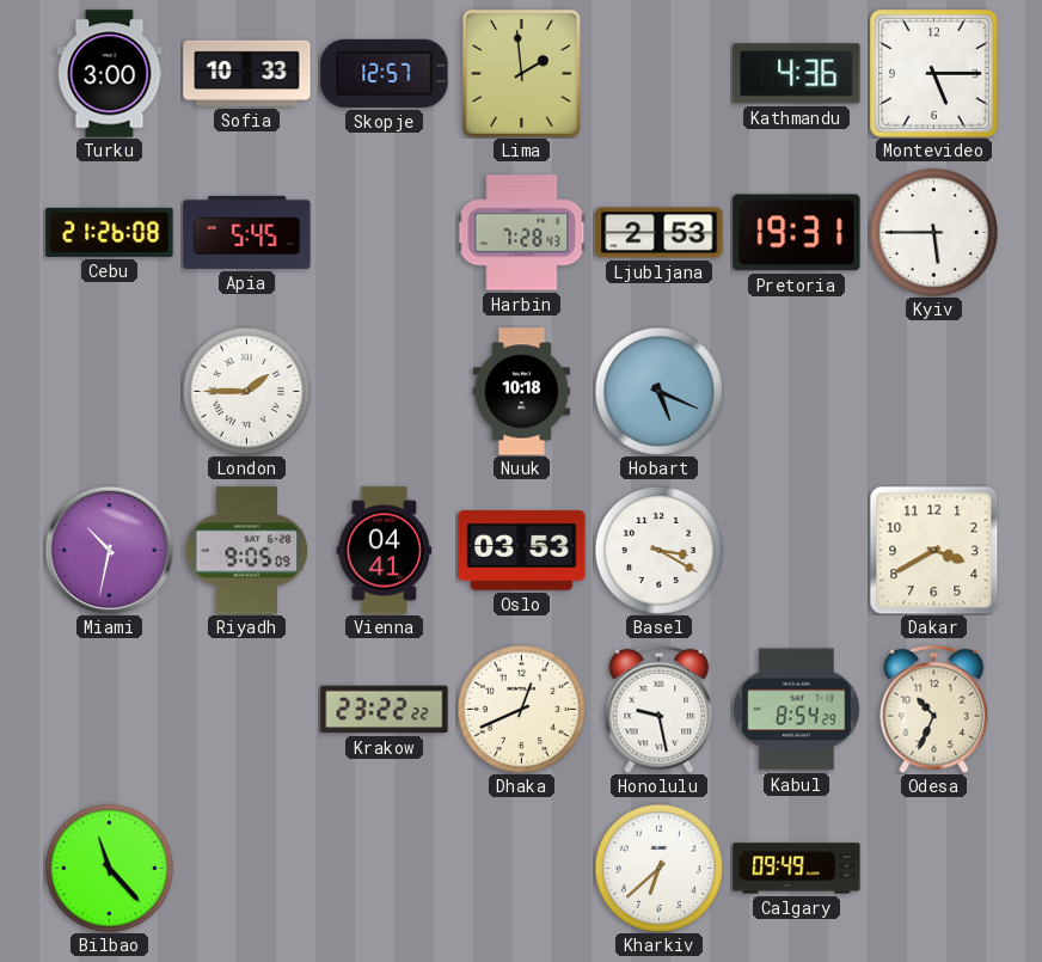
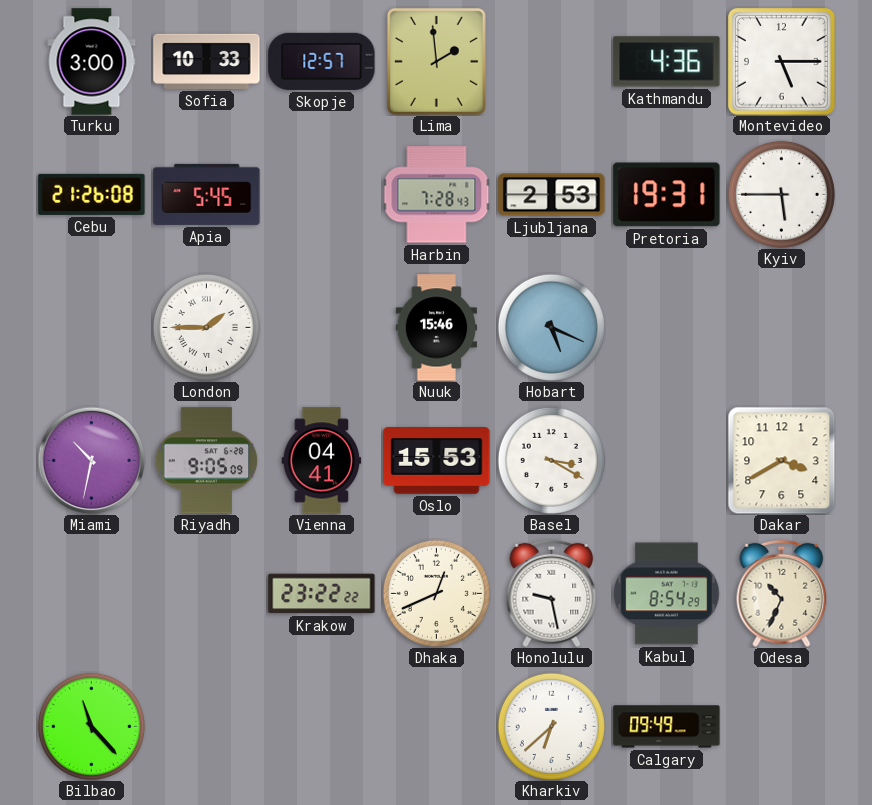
Nuuk: 10:18 -> 15:46
Oslo: 03:53 -> 15:53
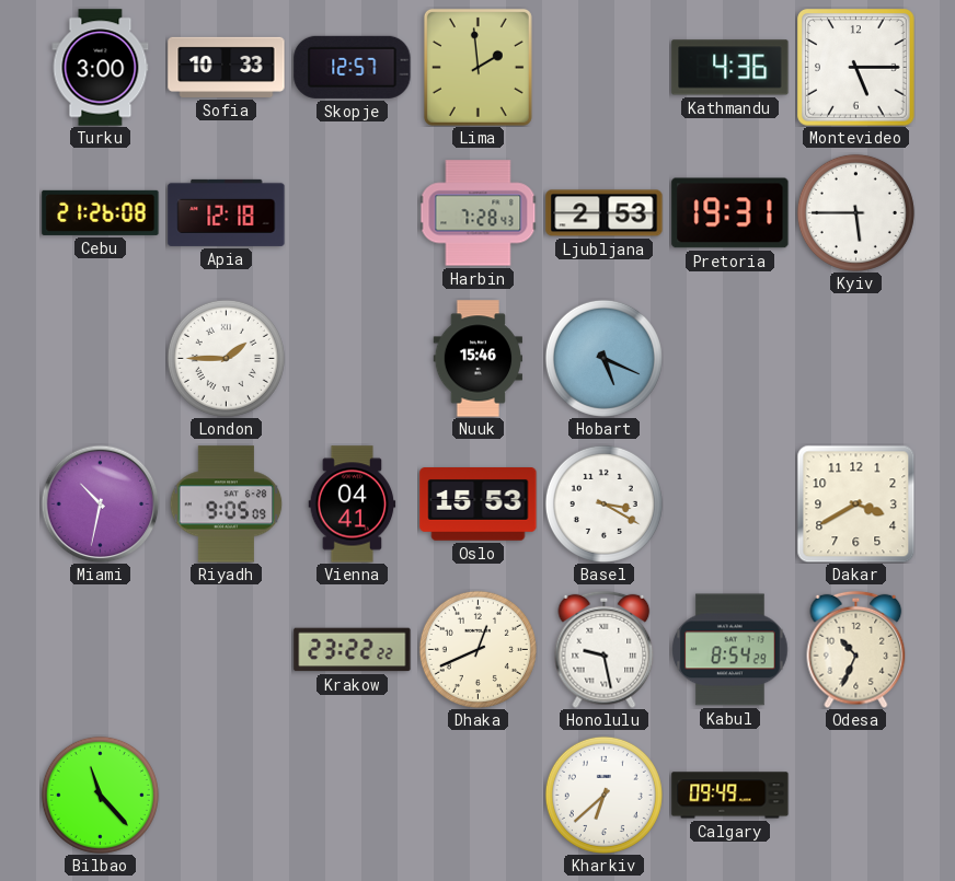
Apia: 5:45 -> 12:18
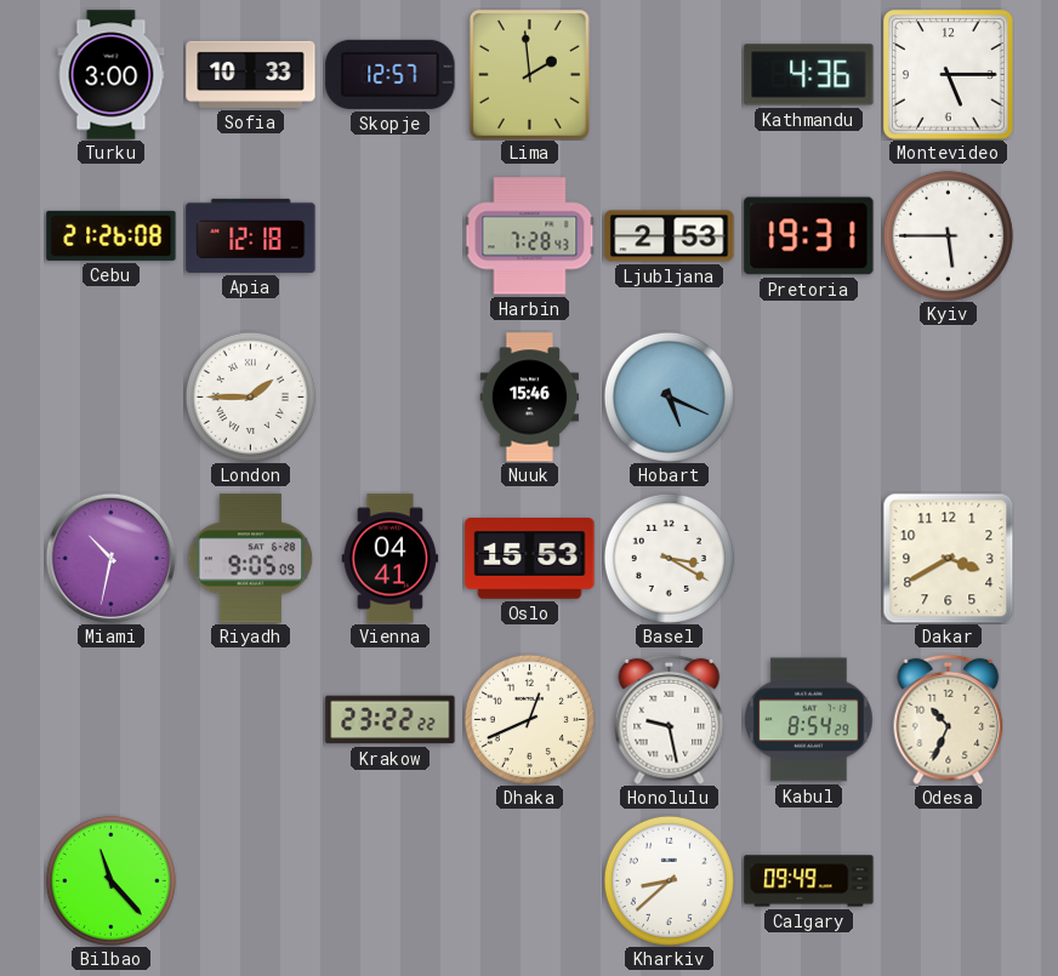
Kharkiv: 6:38 -> 8:38
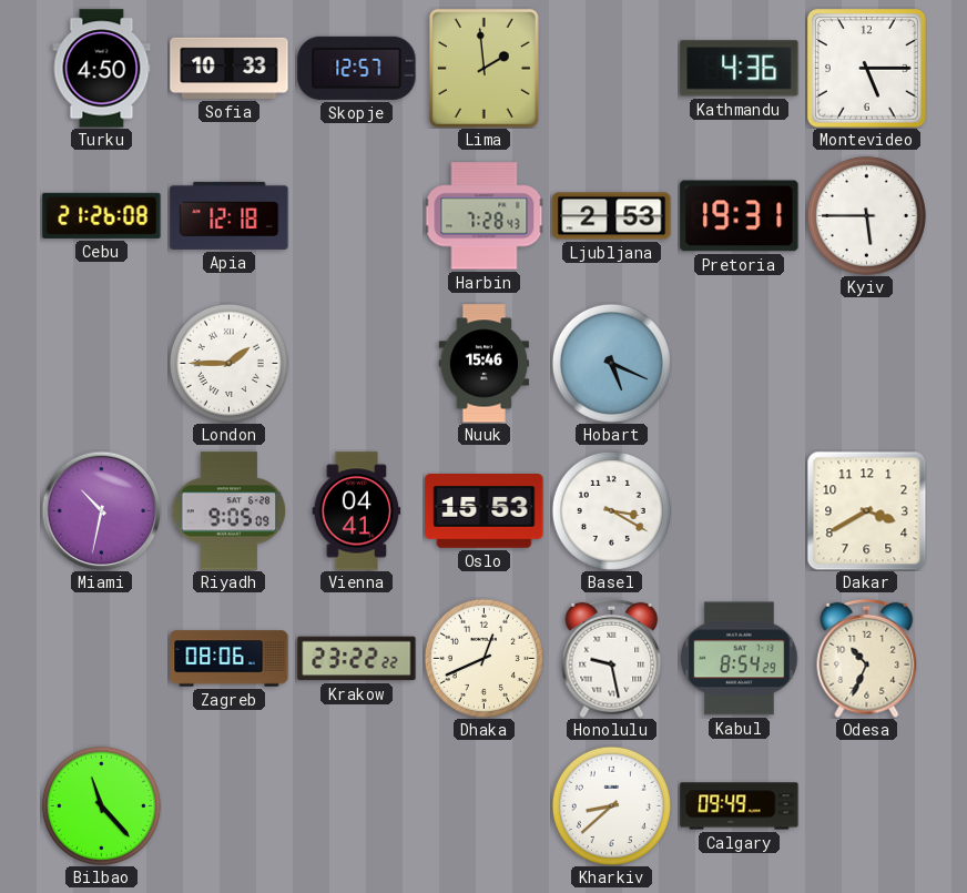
Turku: 3:00 -> 4:50
Zagreb: none -> 08:06
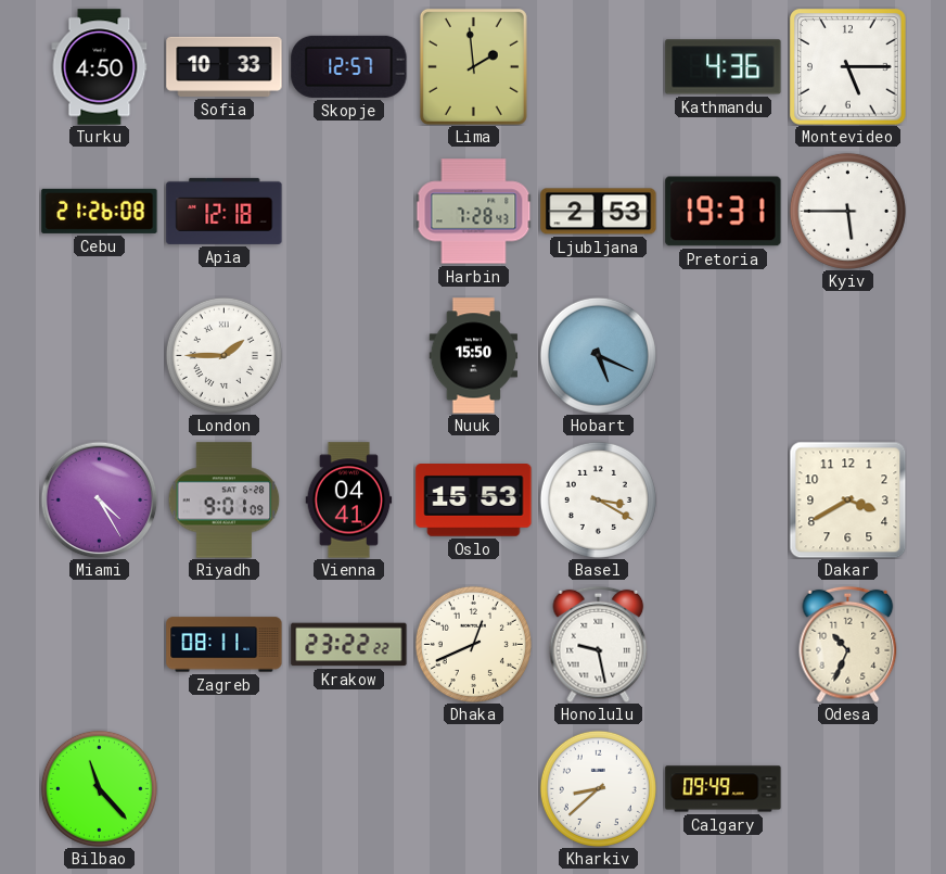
Nuuk: 15:46 -> 15:50
Miami: 10:32 -> 4:25
Riyadh: 9:05 -> 9:01
Zagreb: 08:06 -> 08:11
Kabul: 8:54 -> none
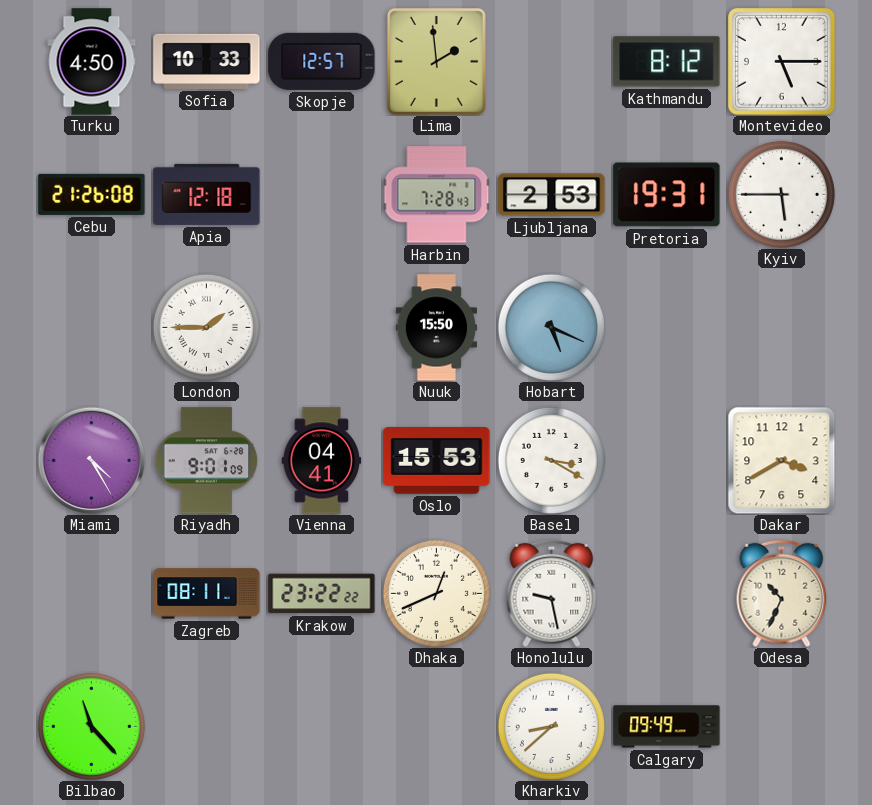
Kathmandu: 4:36 -> 8:12
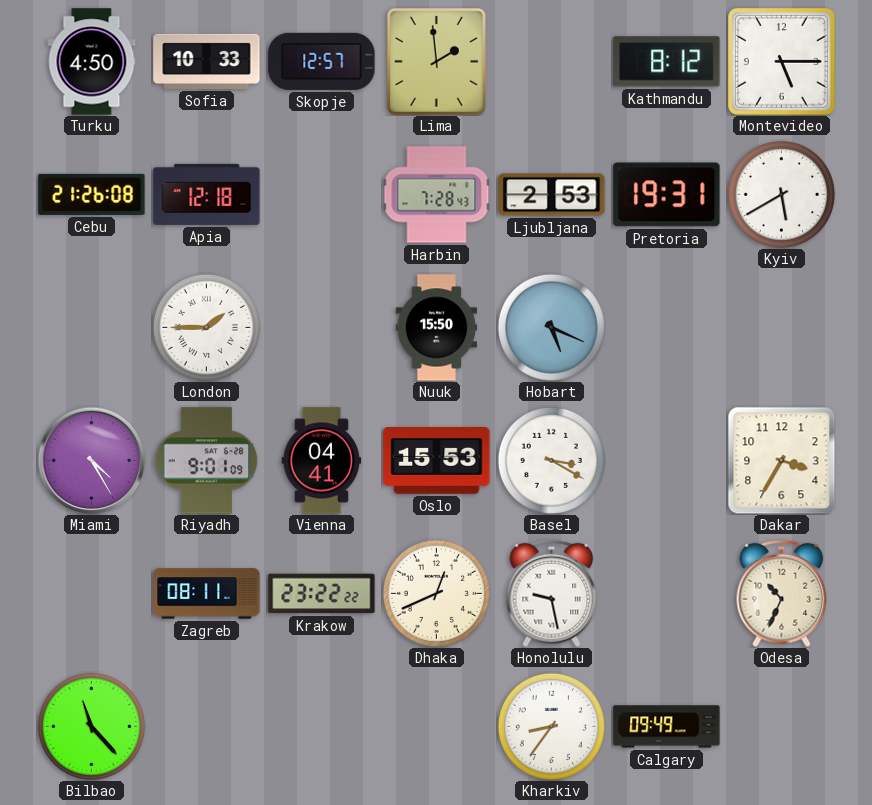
Kyiv: 5:45 -> 5:40
Dakar: 3:40 -> 3:35
Kharkiv: 8:38 -> 8:36
